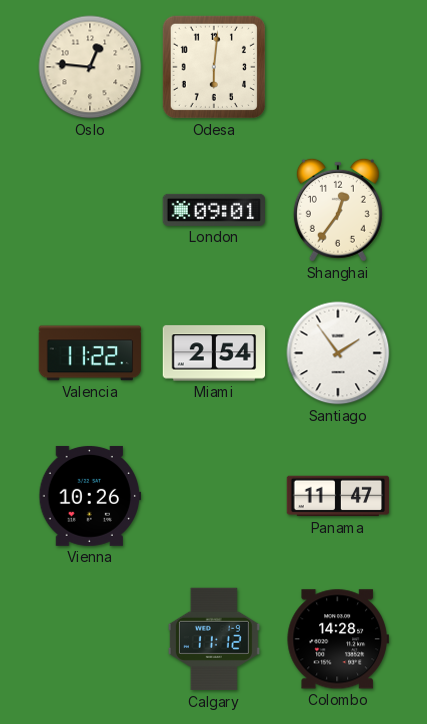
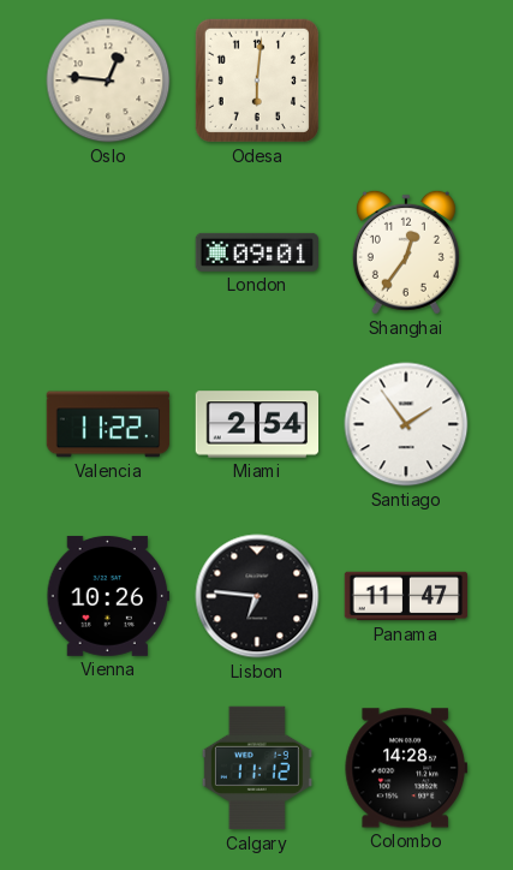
Lisbon: none -> 6:46
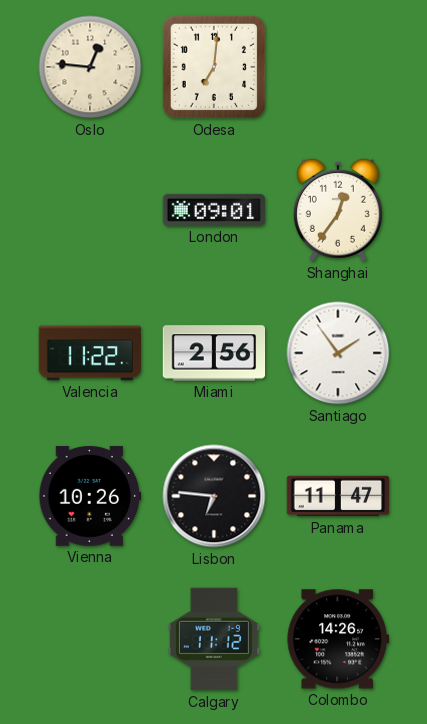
Odesa: 6:01 -> 7:01
Miami: 2:54 -> 2:56
Colombo: 14:28 -> 14:26
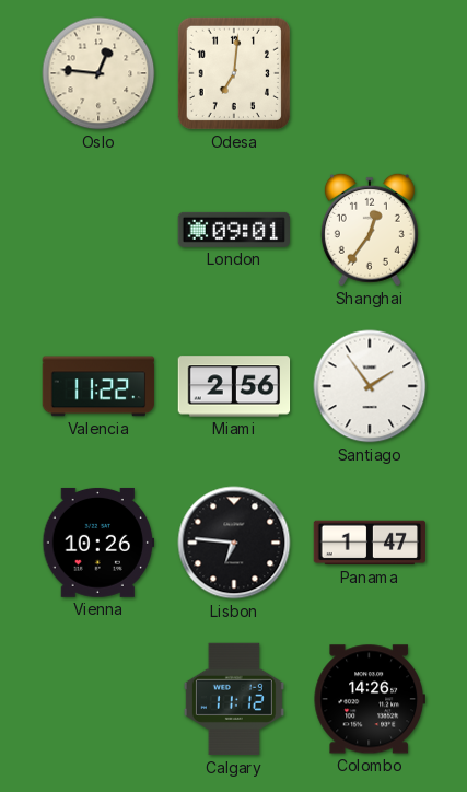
Panama: 11:47 -> 1:47
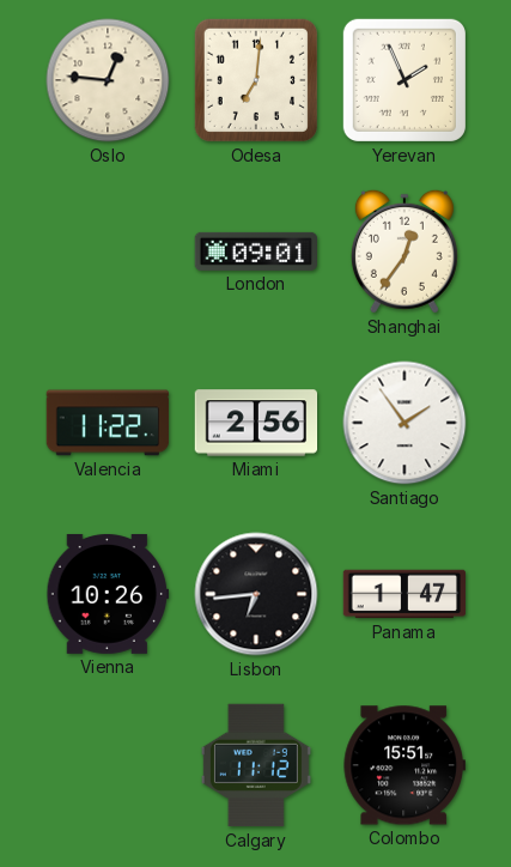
Yerevan: none -> 1:56
Lisbon: 6:46 -> 6:44
Colombo: 14:26 -> 15:51
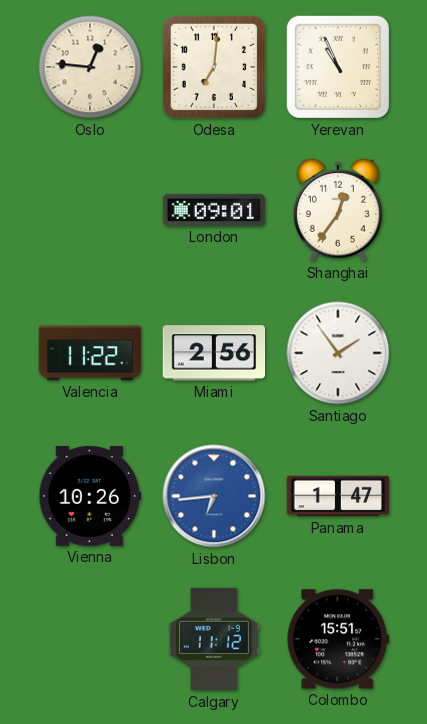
Yerevan: 1:56 -> 10:56
Lisbon dial: black -> blue
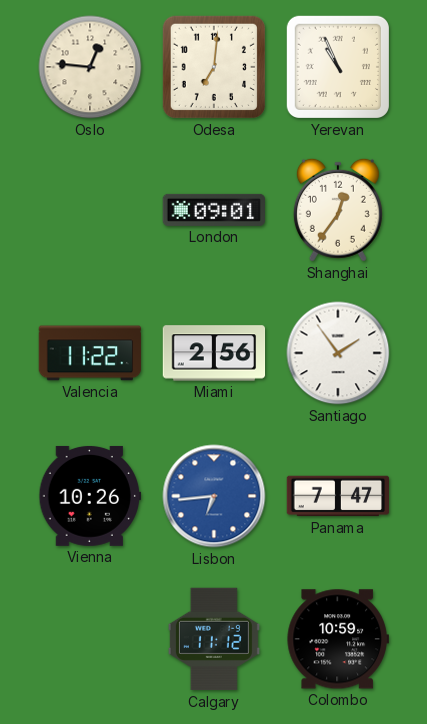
Panama: 1:47 -> 7:47
Colombo: 15:51 -> 10:59
